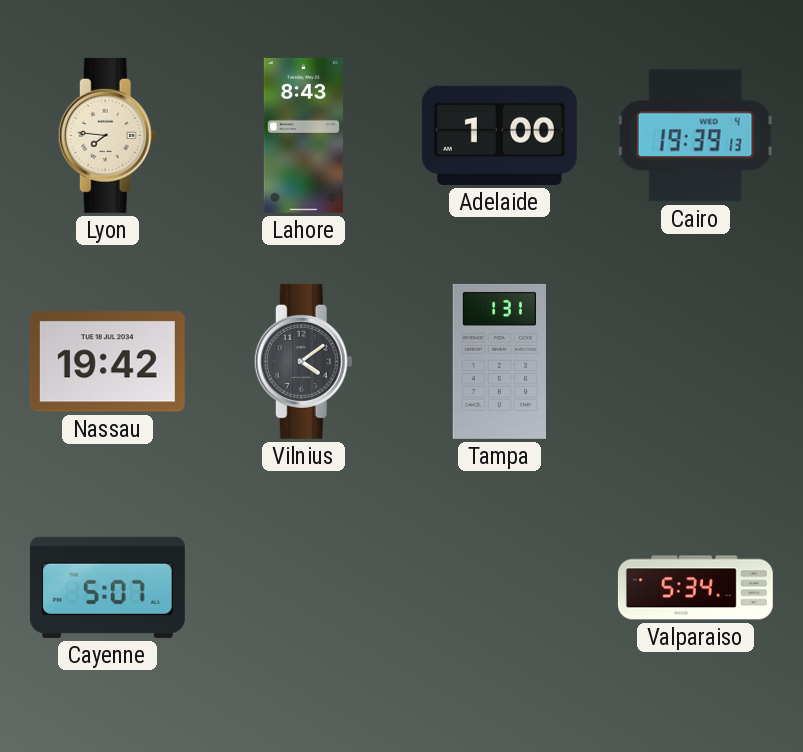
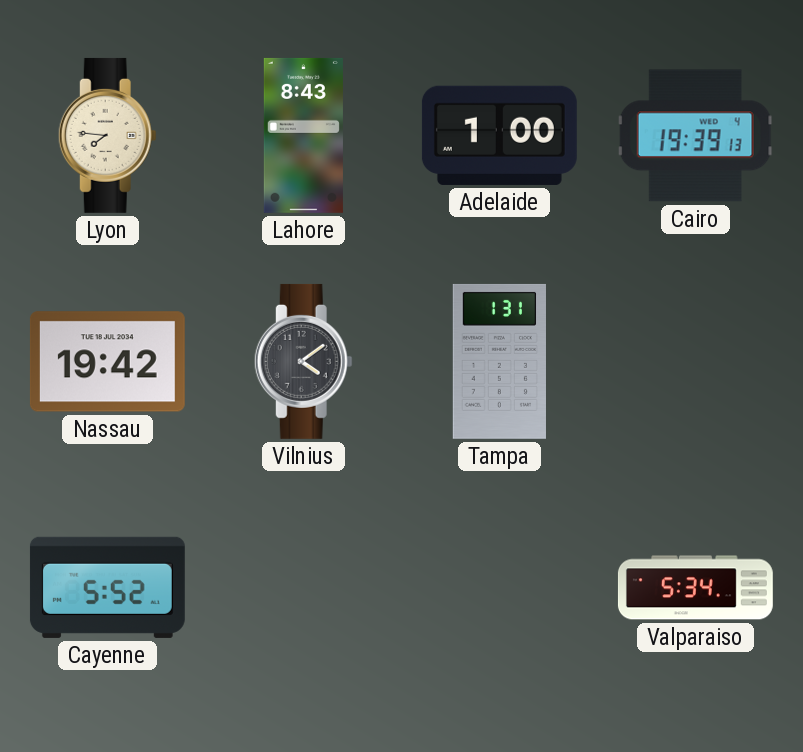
Cayenne: 5:07 -> 5:52
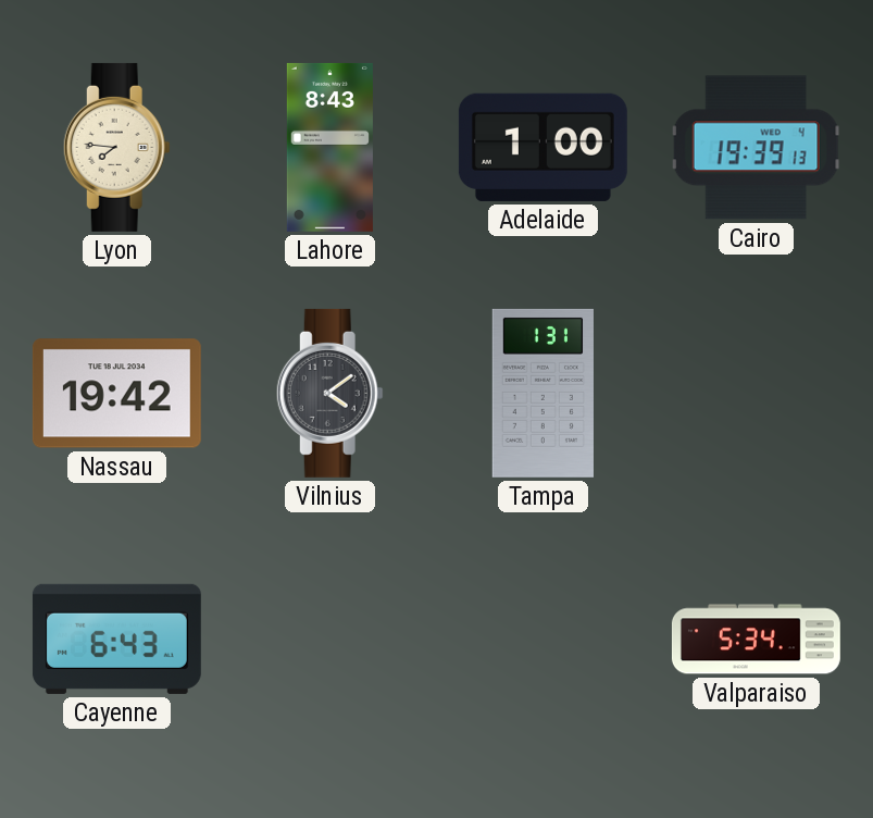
Cayenne: 5:52 -> 6:43
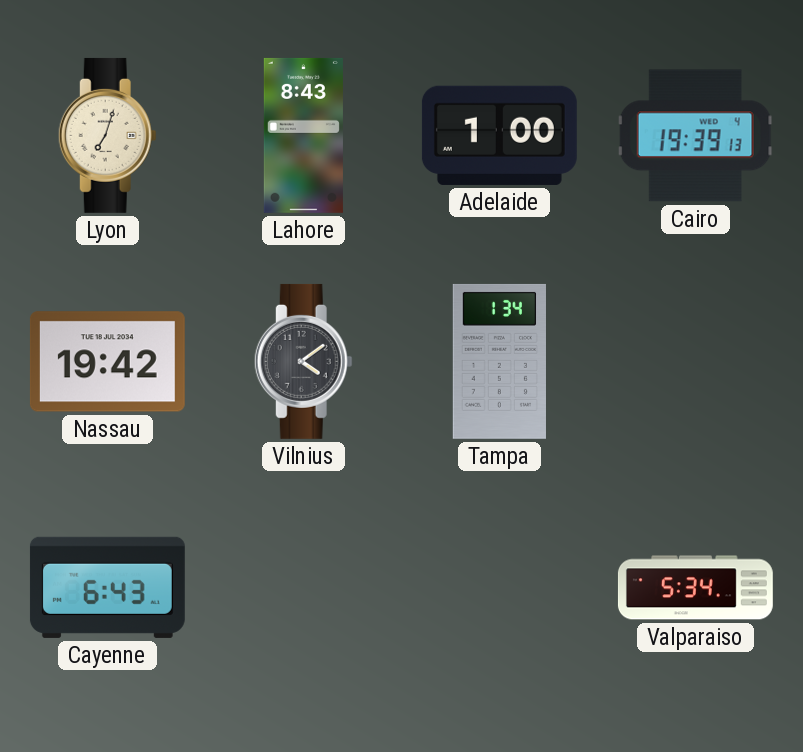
Lyon: 7:46 -> 7:03
Tampa: 1:31 -> 1:34
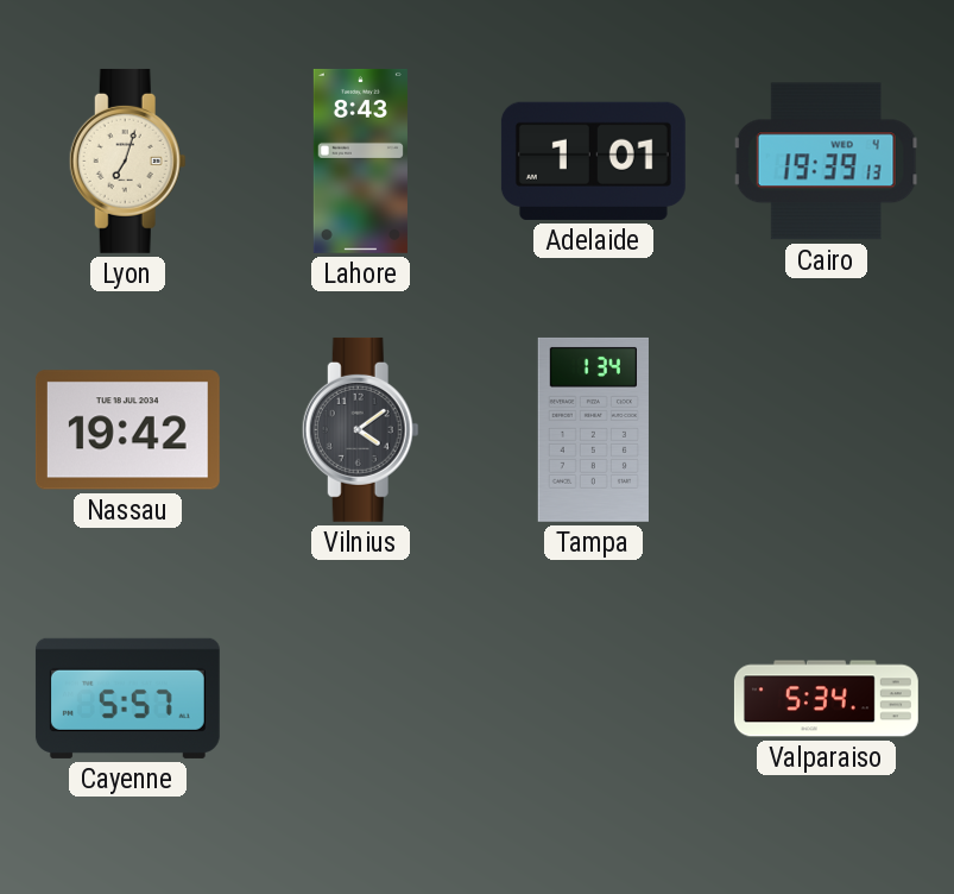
Adelaide: 1:00 -> 1:01
Cayenne: 6:43 -> 5:57
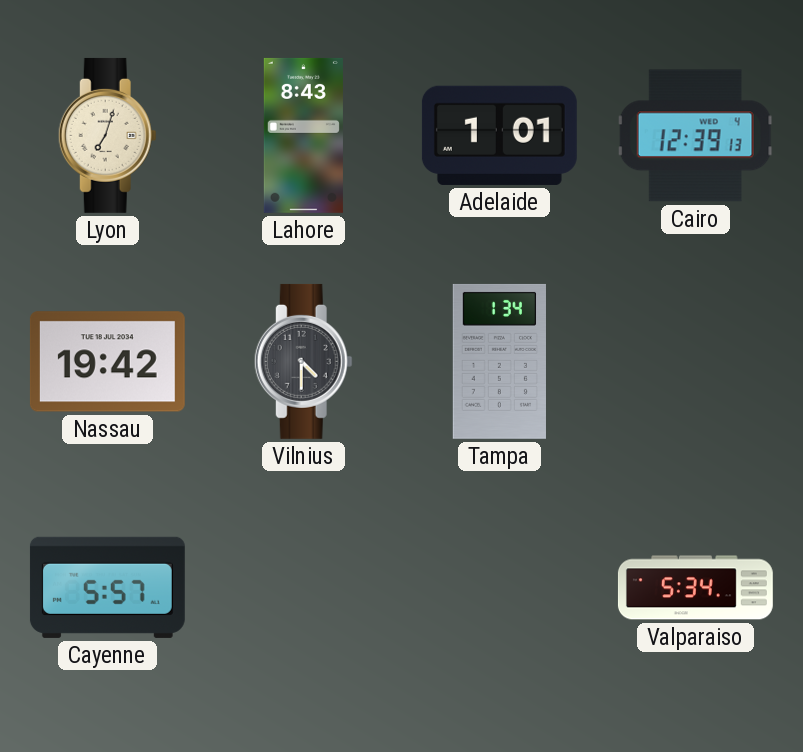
Cairo: 19:39 -> 12:39
Vilnius: 4:09 -> 4:30
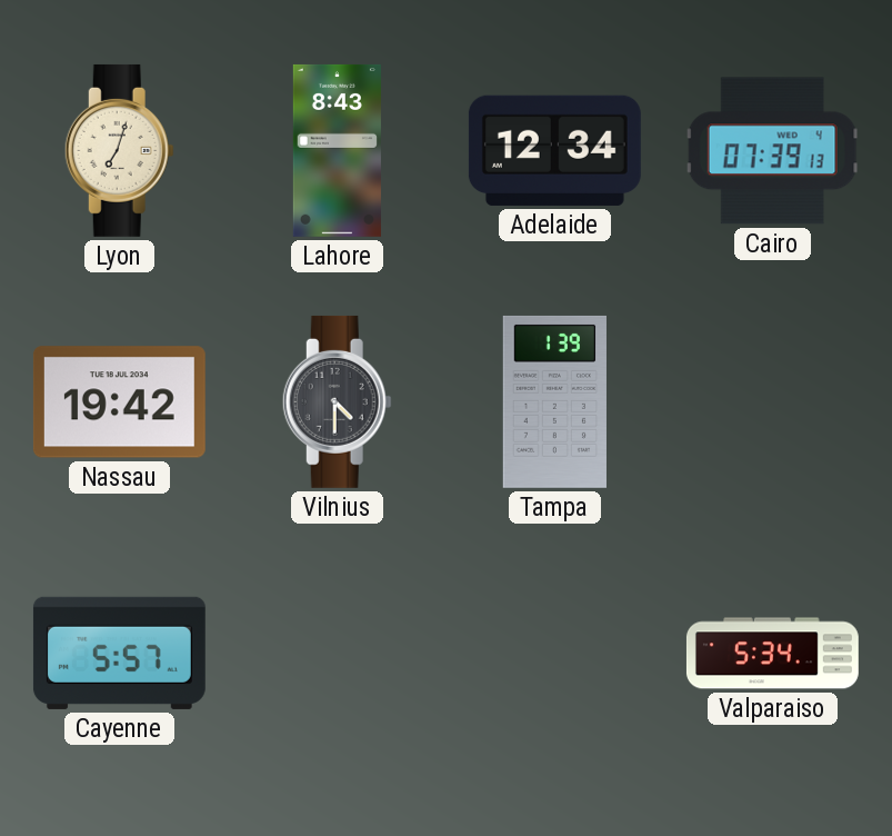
Adelaide: 1:01 -> 12:34
Cairo: 12:39 -> 07:39
Tampa: 1:34 -> 1:39
